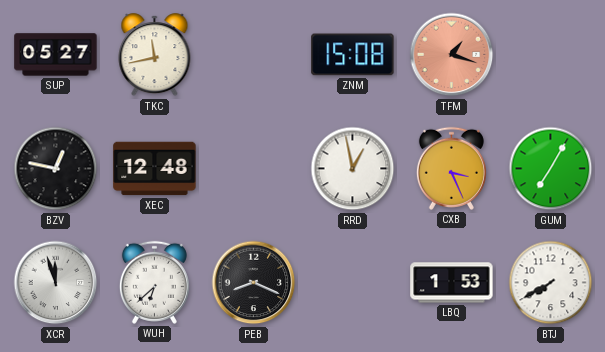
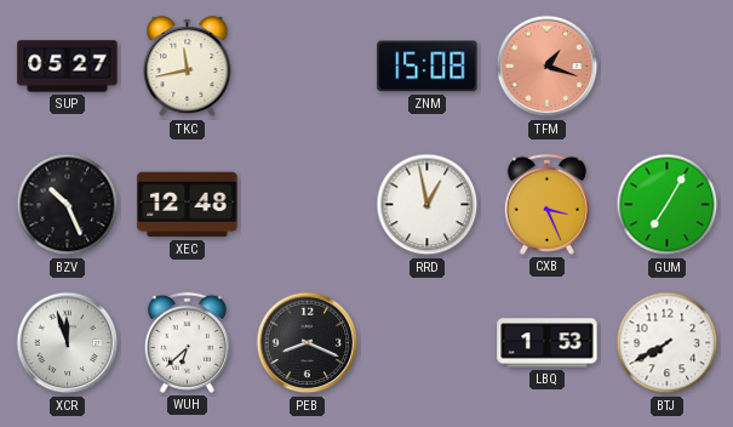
BZV: 12:47 -> 10:26
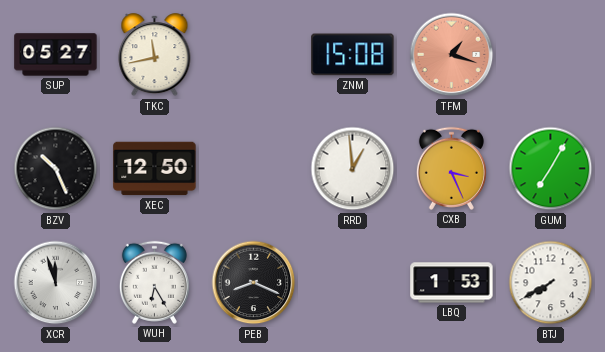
XEC: 12:48 -> 12:50
RRD: 12:58 -> 12:59
WUH: 6:38 -> 6:25
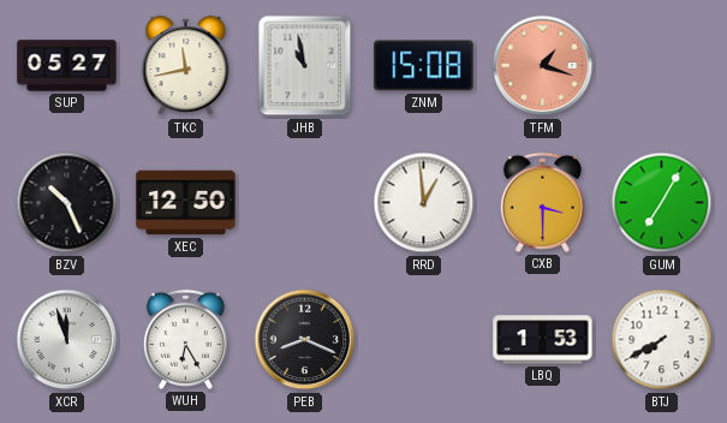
JHB: none -> 10:58
CXB: 3:26 -> 3:30
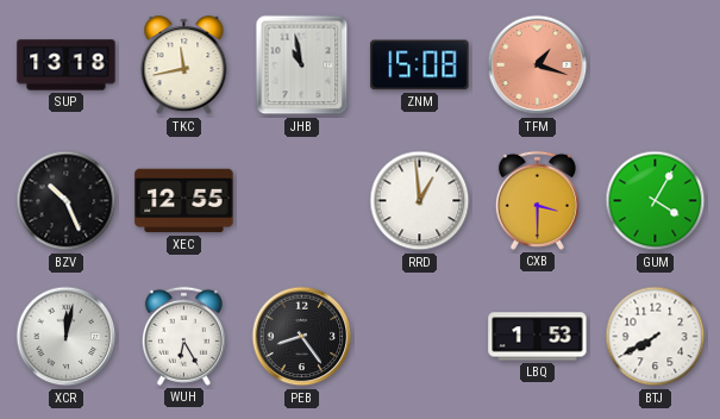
SUP: 05:27 -> 13:18
XEC: 12:50 -> 12:55
GUM: 7:05 -> 4:05
XCR: 11:57 -> 12:02
PEB: 8:19 -> 8:24
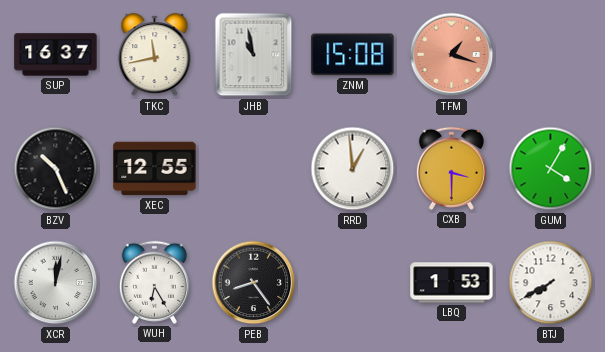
SUP: 13:18 -> 16:37
